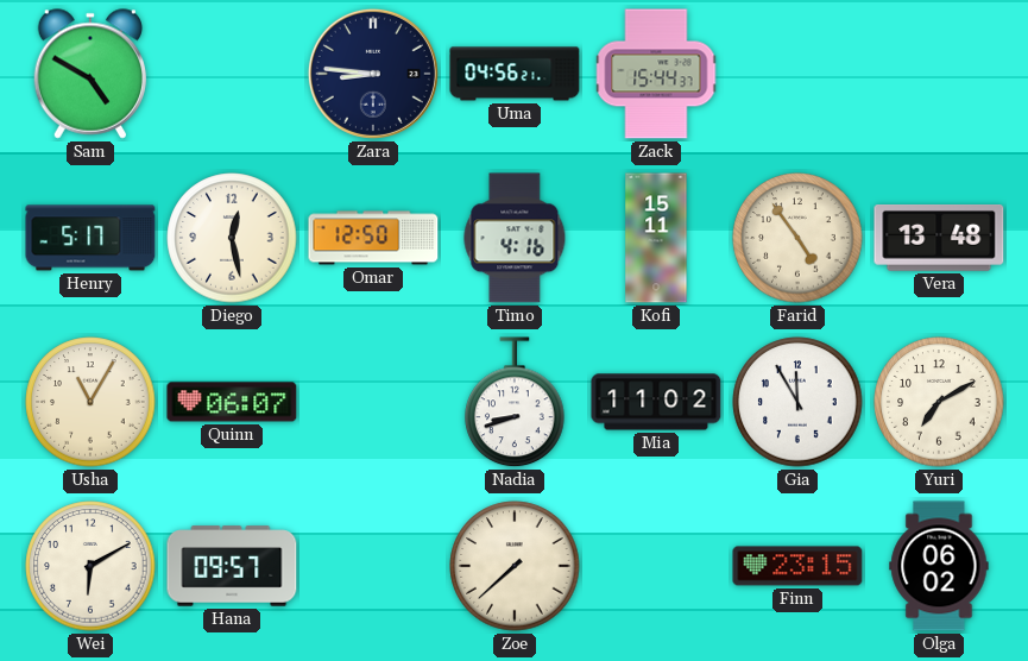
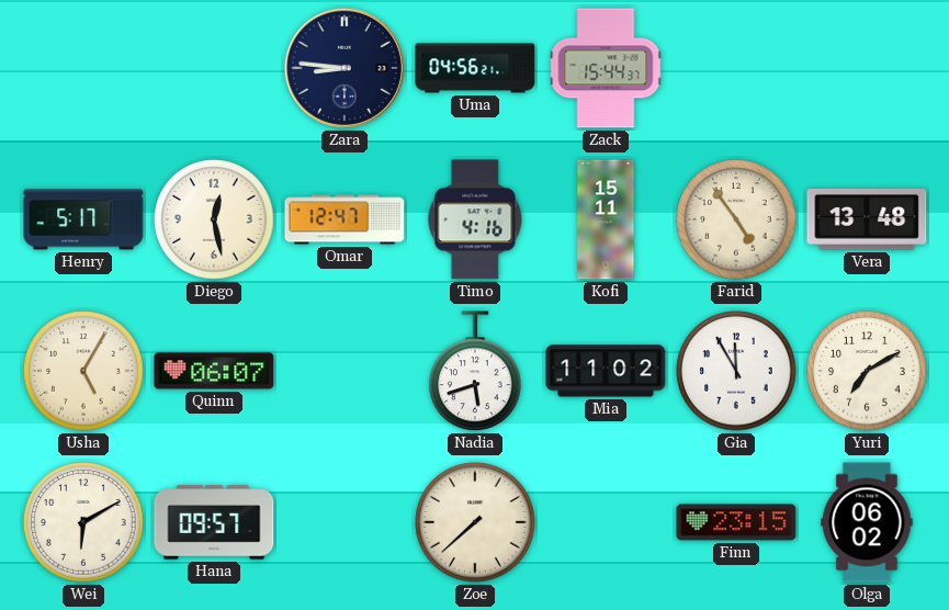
Sam: 4:50 -> none
Omar: 12:50 -> 12:47
Usha: 11:05 -> 5:05
Nadia: 8:42 -> 5:42
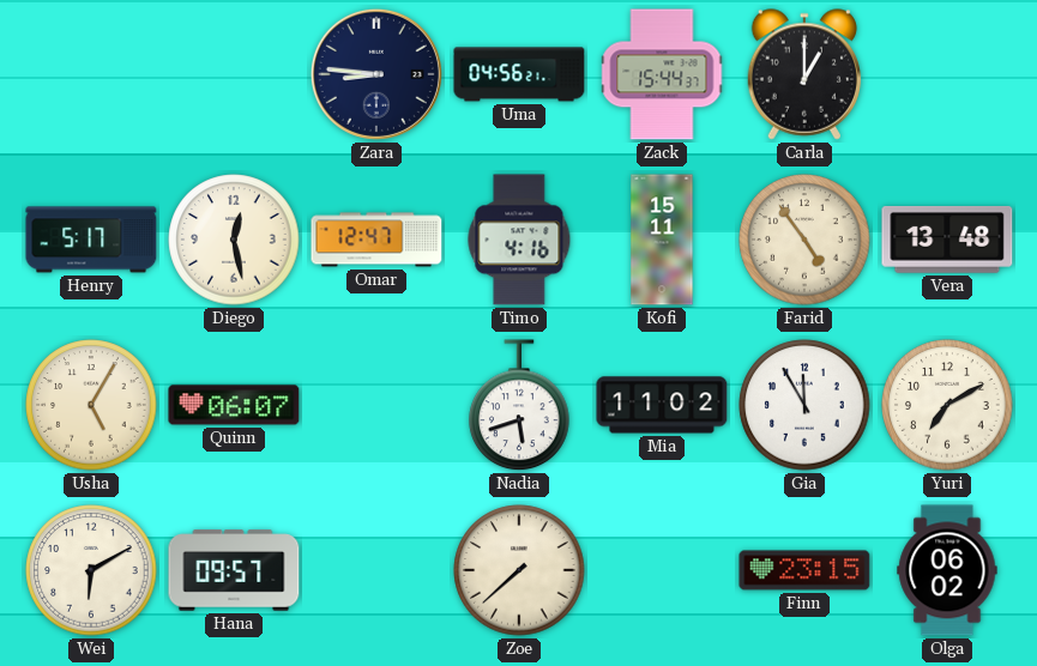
Carla: none -> 1:00
